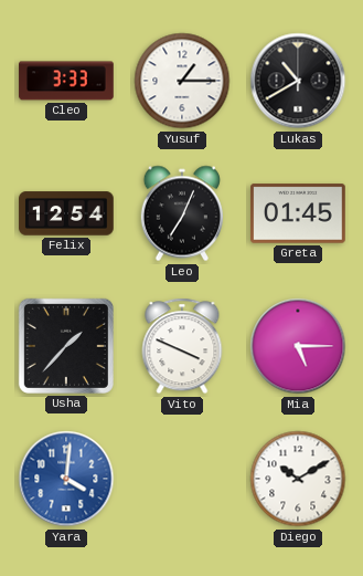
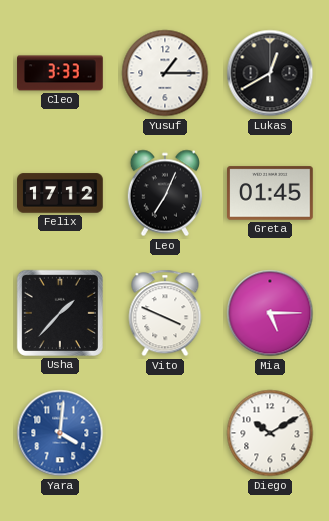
Lukas: 10:40 -> 12:40
Felix: 12:54 -> 17:12
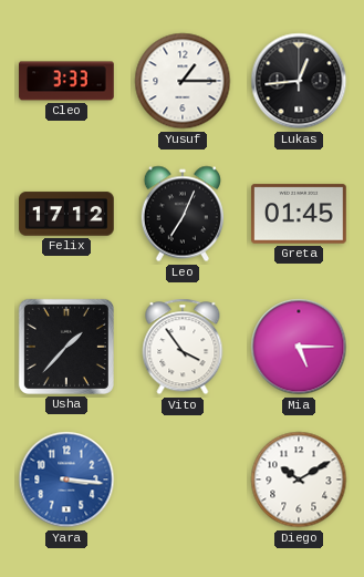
Lukas: 12:40 -> 12:44
Vito: 3:49 -> 3:54
Yara: 4:01 -> 3:16
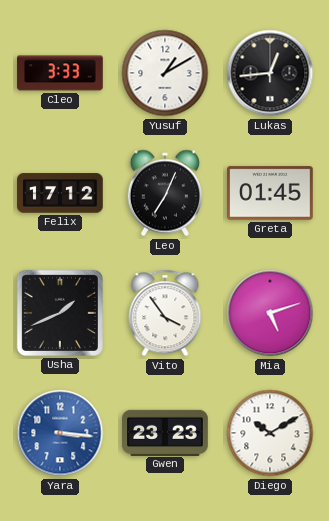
Yusuf: 1:15 -> 1:10
Usha: 1:37 -> 1:41
Mia: 5:15 -> 5:12
Gwen: none -> 23:23
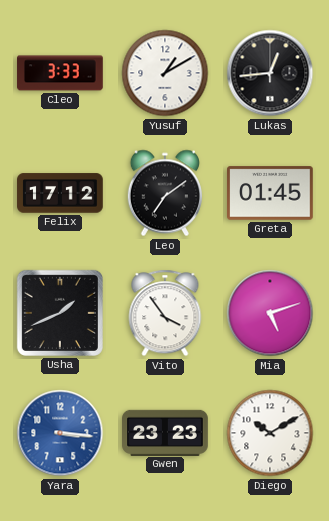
Leo: 7:04 -> 7:09
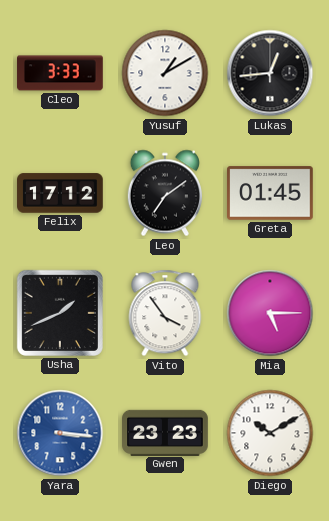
Mia: 5:12 -> 5:15
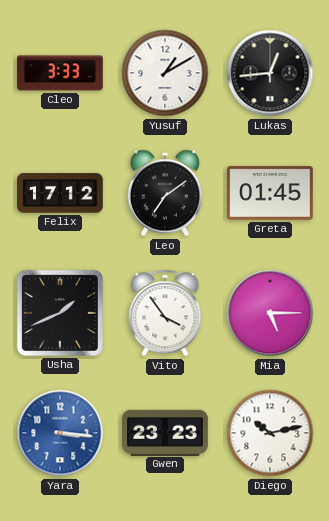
Diego: 10:10 -> 10:13
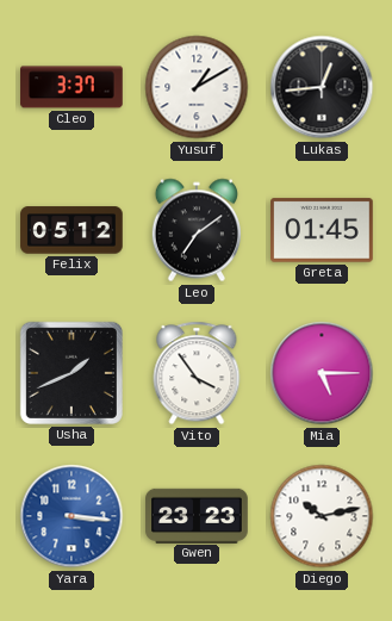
Cleo: 3:33 -> 3:37
Felix: 17:12 -> 05:12
